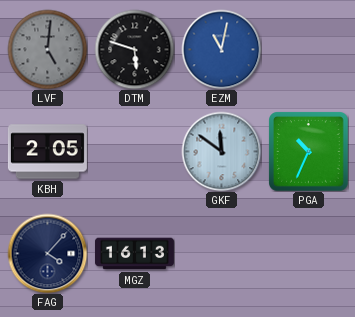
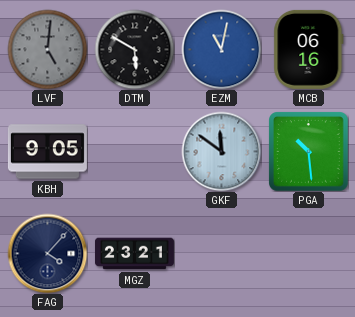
DTM: 5:48 -> 5:50
MCB: none -> 06:16
KBH: 2:05 -> 9:05
PGA: 10:34 -> 10:29
MGZ: 16:13 -> 23:21
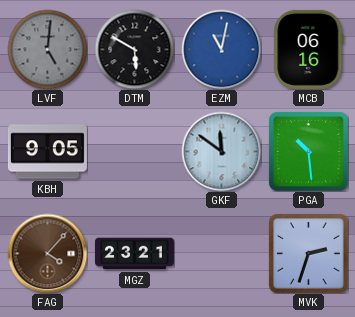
FAG dial: navy -> brown
MVK: none -> 2:33
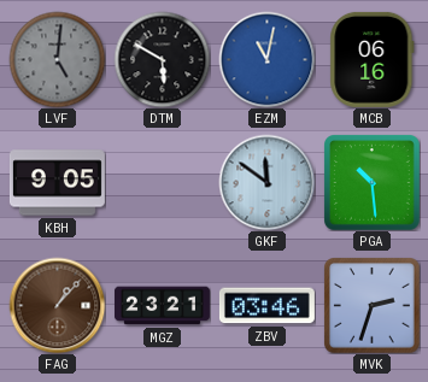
FAG: 4:07 -> 1:07
ZBV: none -> 03:46
